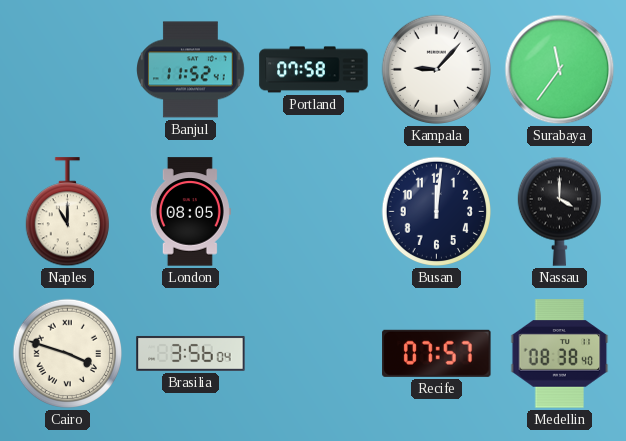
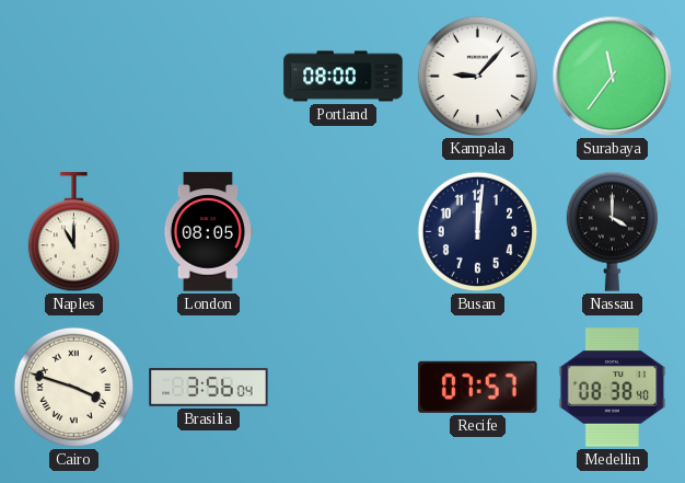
Banjul: 11:52 -> none
Portland: 07:58 -> 08:00
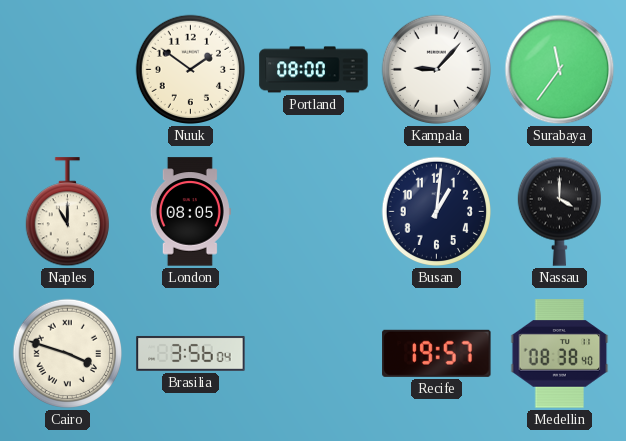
Nuuk: none -> 1:51
Busan: 12:01 -> 1:01
Recife: 07:57 -> 19:57
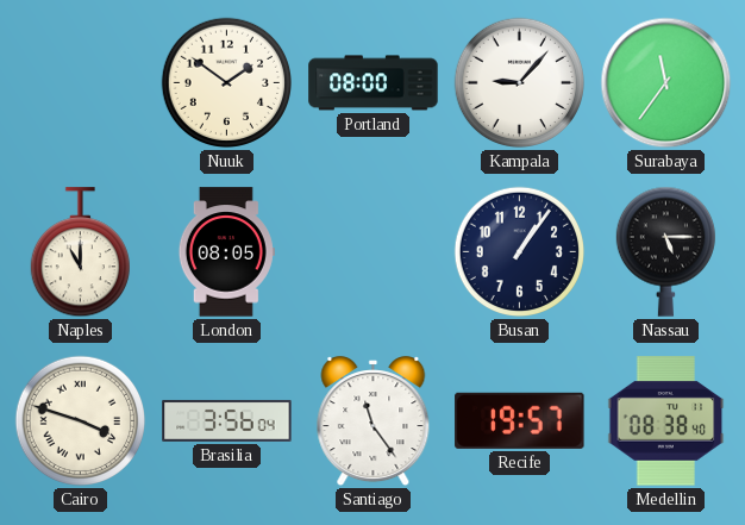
Busan: 1:01 -> 1:06
Nassau: 4:00 -> 5:15
Santiago: none -> 11:24
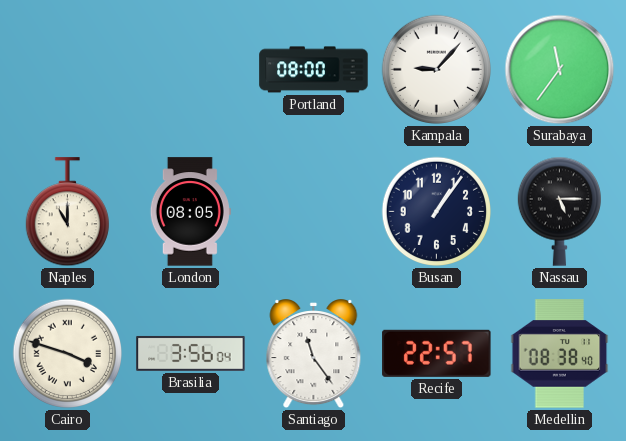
Nuuk: 1:51 -> none
Recife: 19:57 -> 22:57
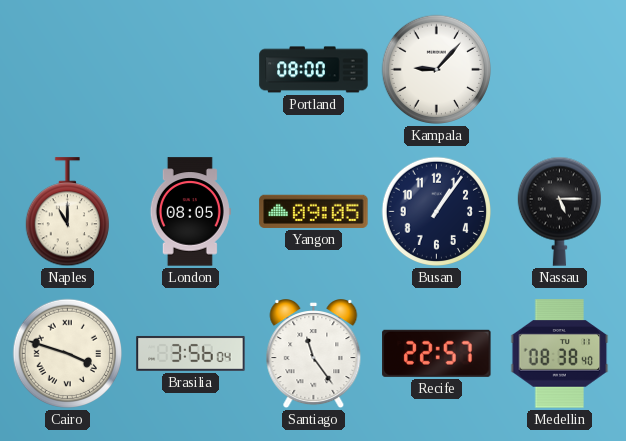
Surabaya: 11:36 -> none
Yangon: none -> 09:05
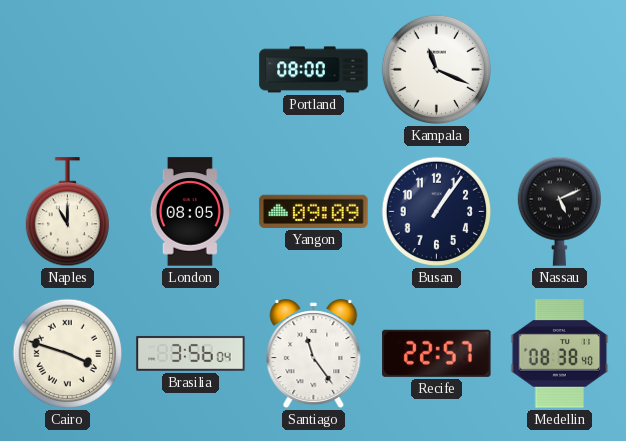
Kampala: 9:07 -> 11:19
Yangon: 09:05 -> 09:09
Nassau: 5:15 -> 5:11
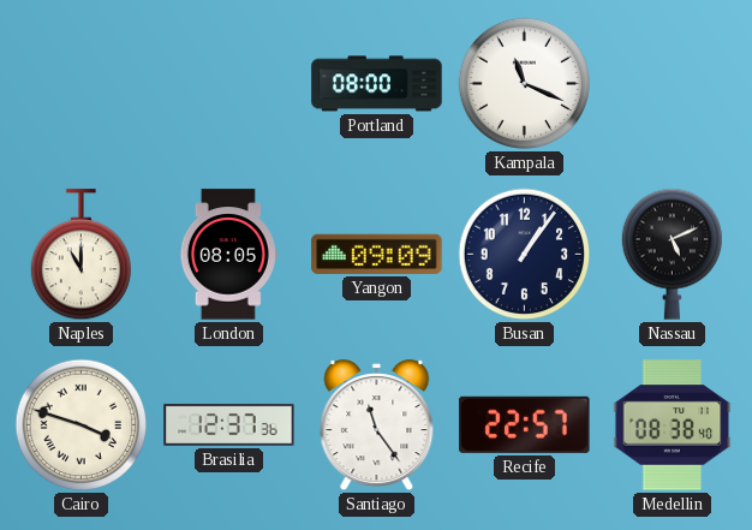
Brasilia: 3:56 -> 12:37
